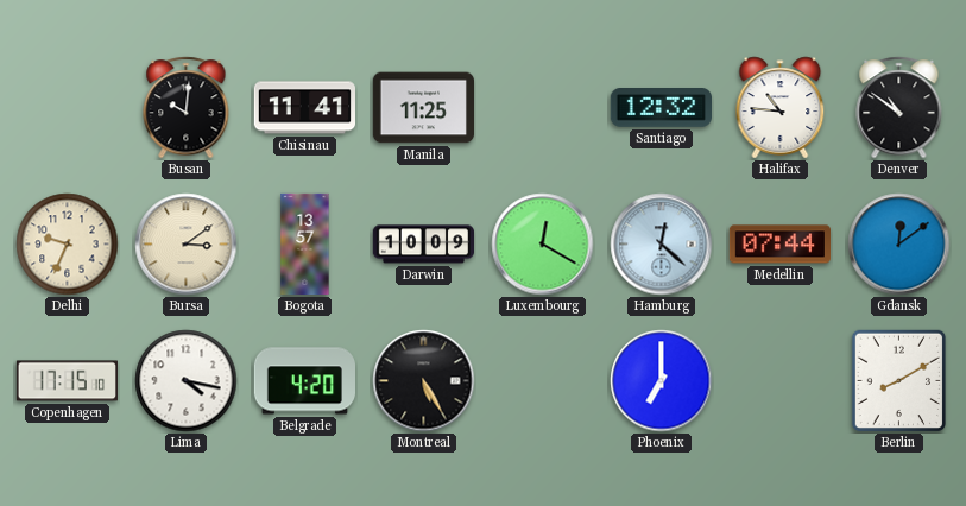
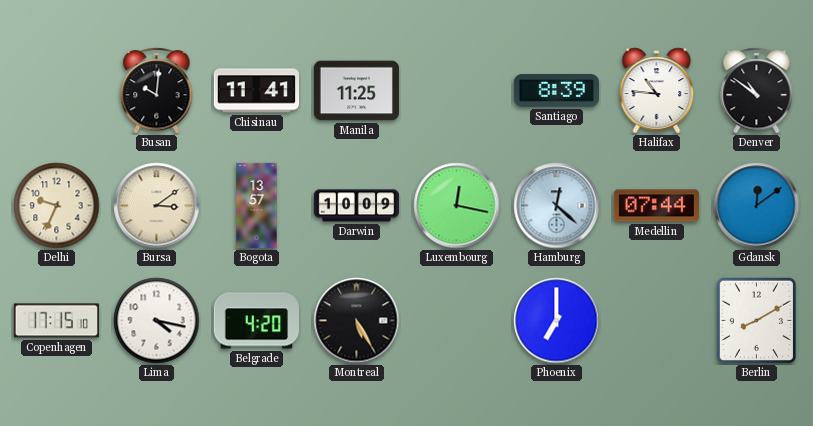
Santiago: 12:32 -> 8:39
Luxembourg: 12:20 -> 12:17
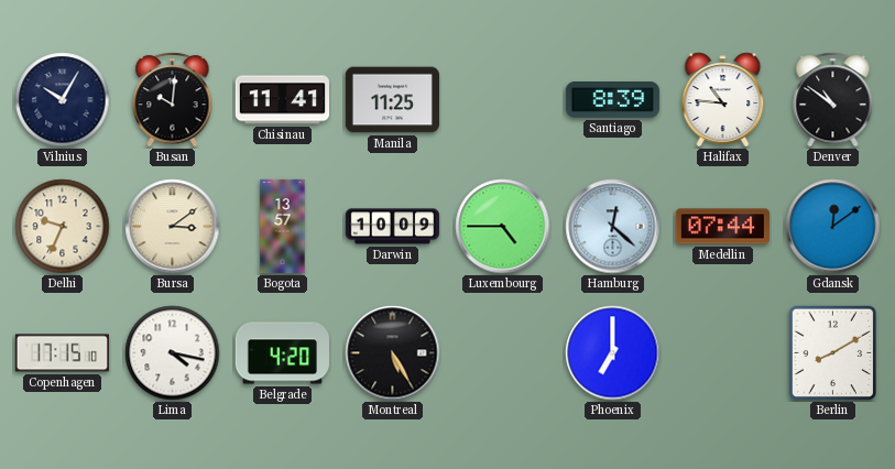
Vilnius: none -> 10:05
Luxembourg: 12:17 -> 4:45
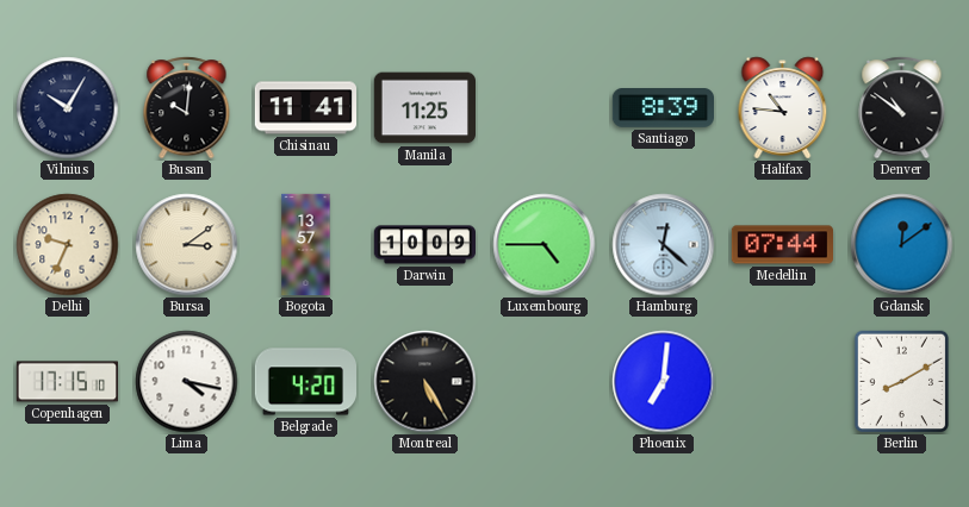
Phoenix: 7:00 -> 7:01
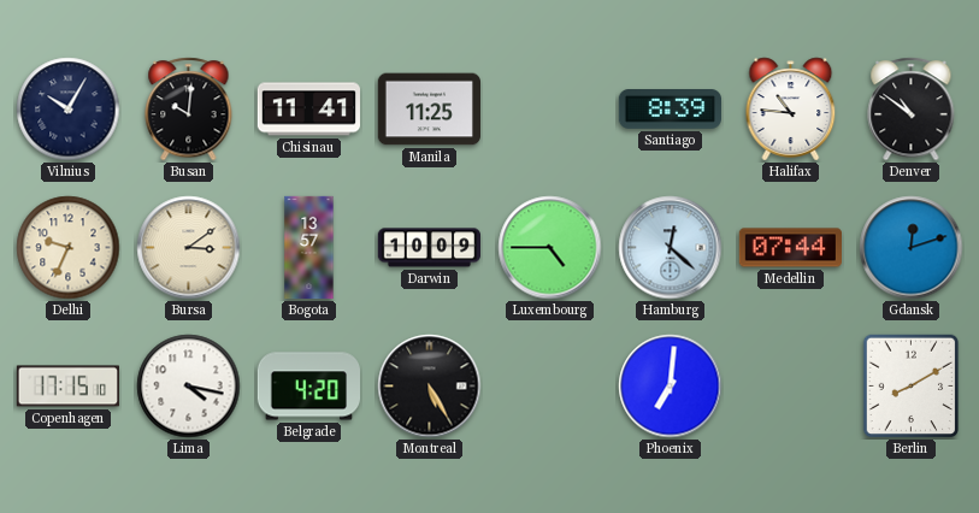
Gdansk: 12:09 -> 12:12
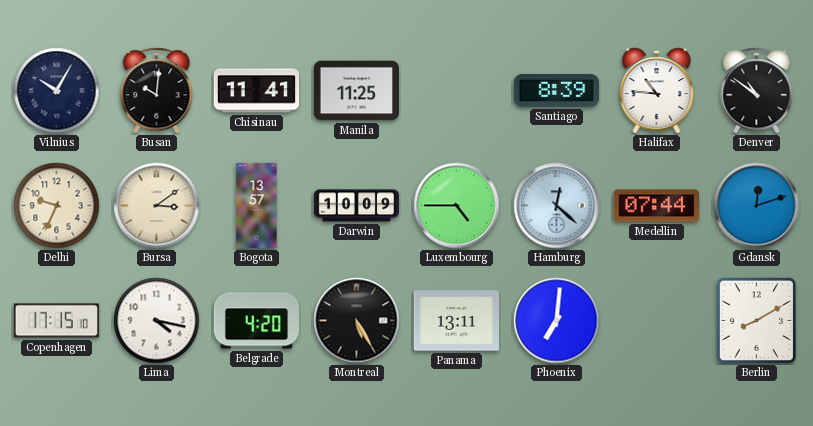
Panama: none -> 13:11
